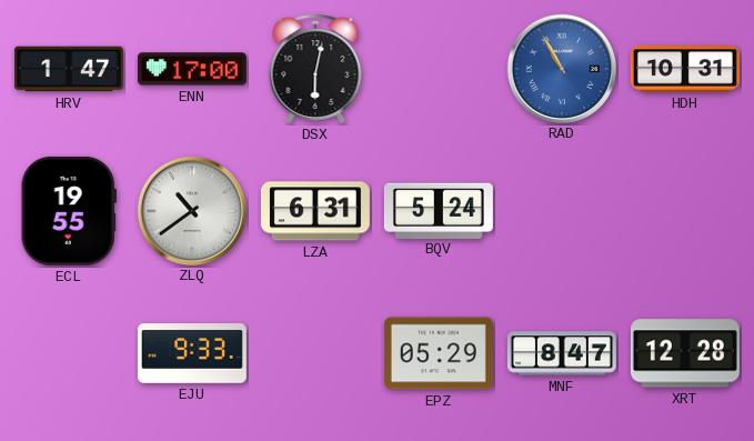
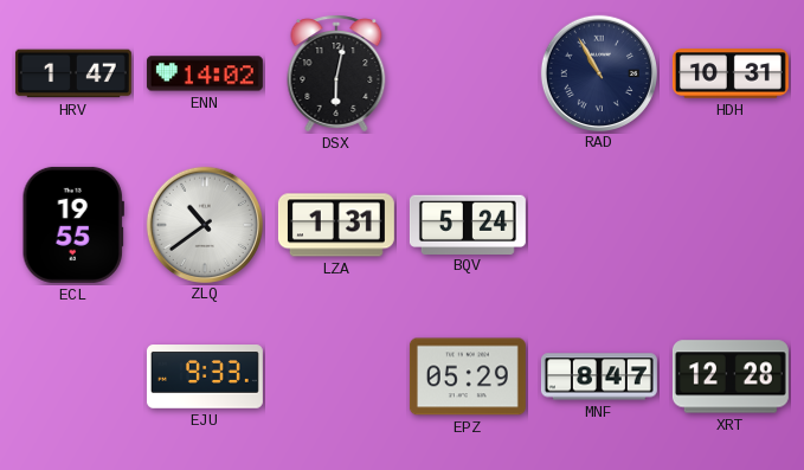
ENN: 17:00 -> 14:02
RAD dial: blue -> navy
LZA: 6:31 -> 1:31
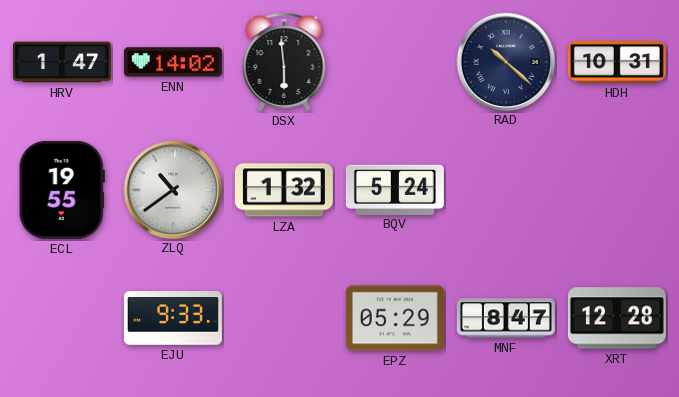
DSX: 6:02 -> 5:59
RAD: 10:55 -> 10:22
LZA: 1:31 -> 1:32
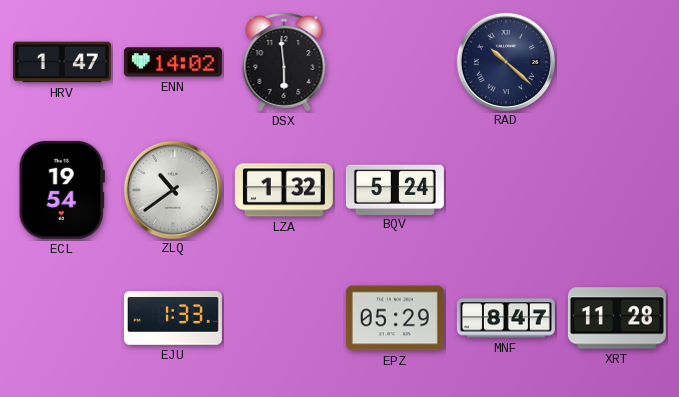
HDH: 10:31 -> none
ECL: 19:55 -> 19:54
EJU: 9:33 -> 1:33
XRT: 12:28 -> 11:28
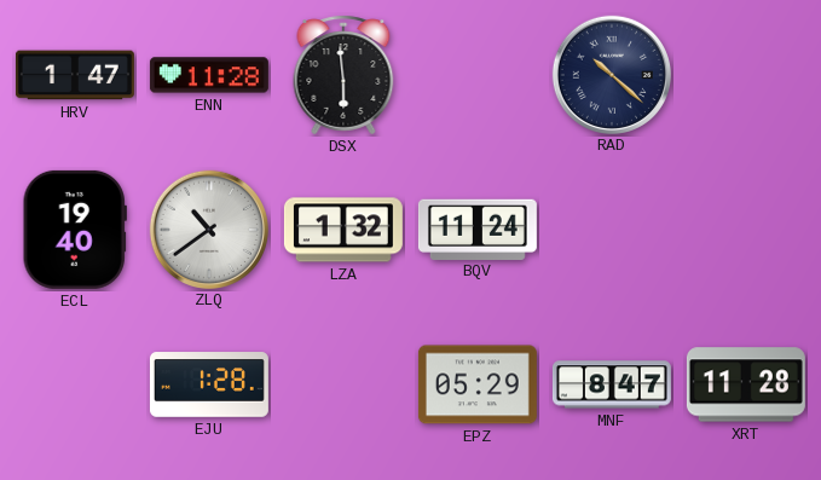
ENN: 14:02 -> 11:28
ECL: 19:54 -> 19:40
BQV: 5:24 -> 11:24
EJU: 1:33 -> 1:28
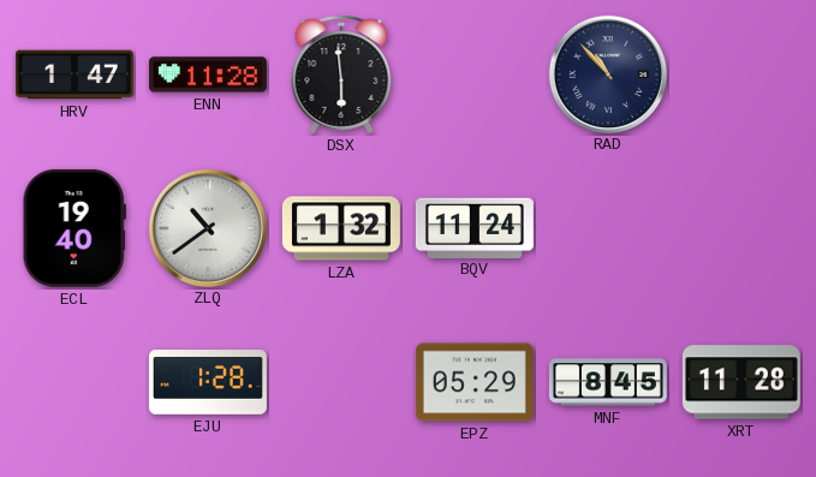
RAD: 10:22 -> 10:53
MNF: 8:47 -> 8:45
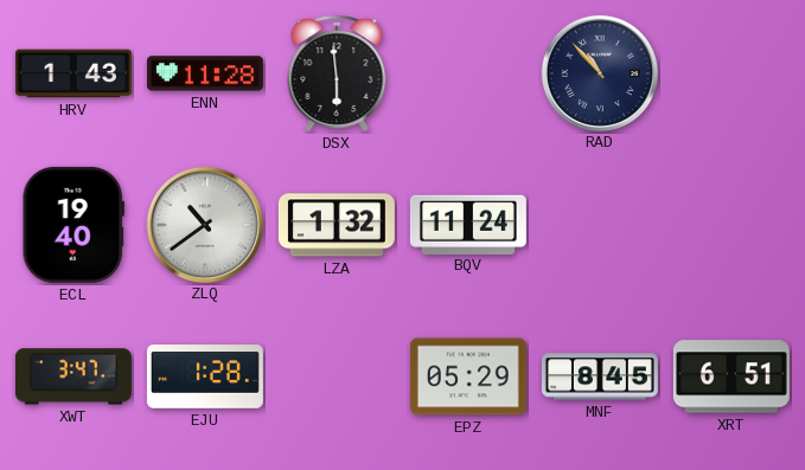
HRV: 1:47 -> 1:43
XWT: none -> 3:47
XRT: 11:28 -> 6:51
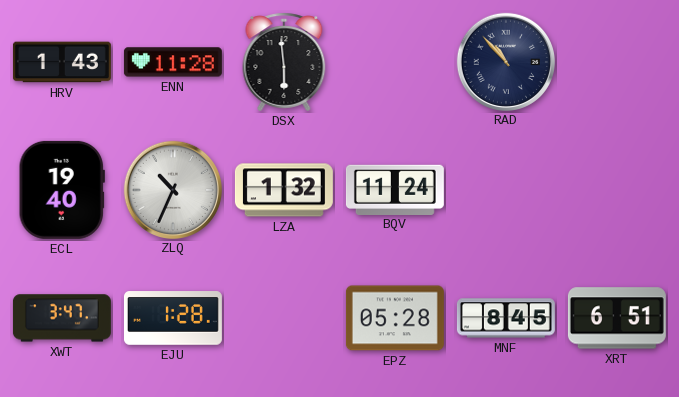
ZLQ: 10:39 -> 10:34
EPZ: 05:29 -> 05:28
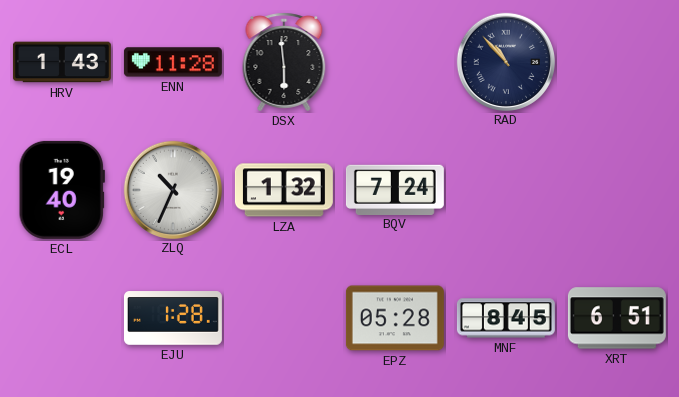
BQV: 11:24 -> 7:24
XWT: 3:47 -> none
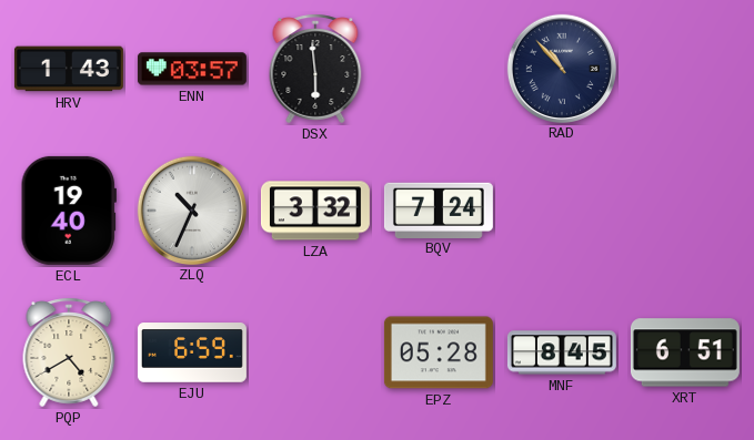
ENN: 11:28 -> 03:57
LZA: 1:32 -> 3:32
PQP: none -> 4:40
EJU: 1:28 -> 6:59
